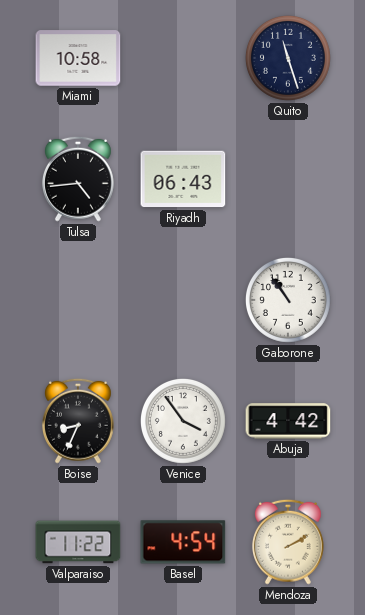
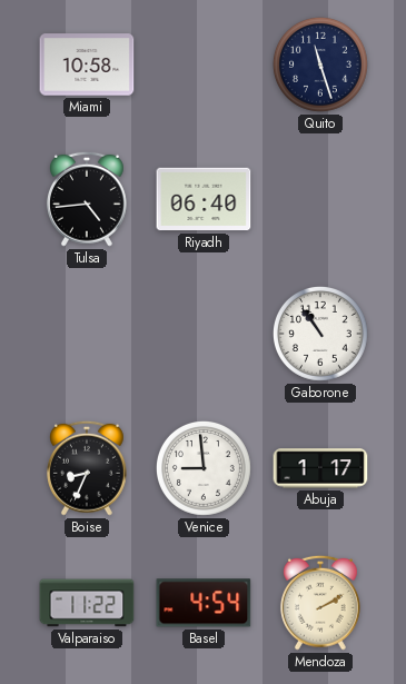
Riyadh: 06:43 -> 06:40
Venice: 3:54 -> 8:59
Abuja: 4:42 -> 1:17
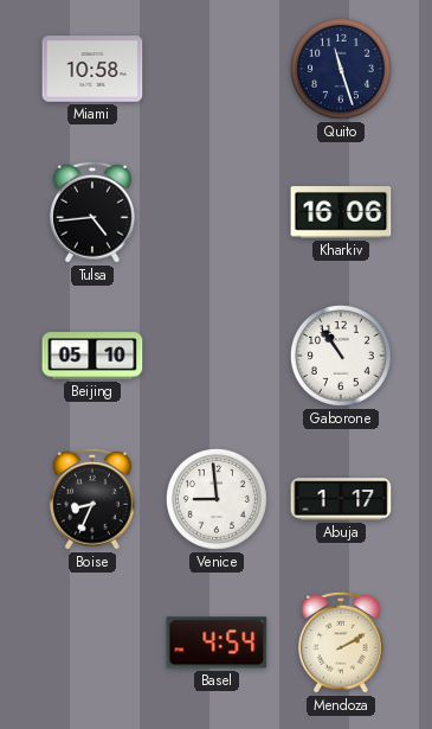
Riyadh: 06:40 -> none
Kharkiv: none -> 16:06
Beijing: none -> 05:10
Valparaiso: 11:22 -> none
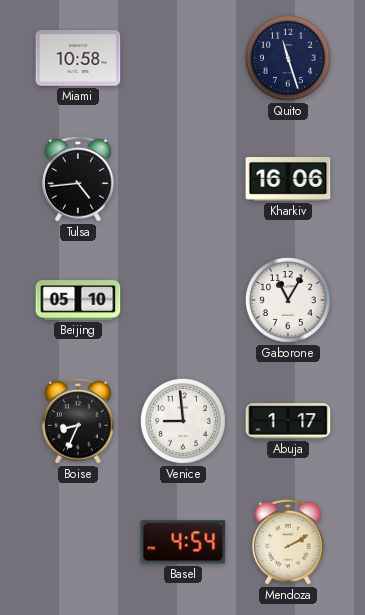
Gaborone: 10:54 -> 11:05
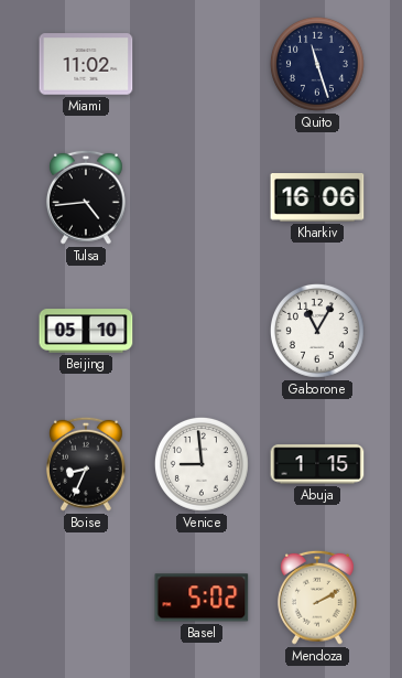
Miami: 10:58 -> 11:02
Abuja: 1:17 -> 1:15
Basel: 4:54 -> 5:02
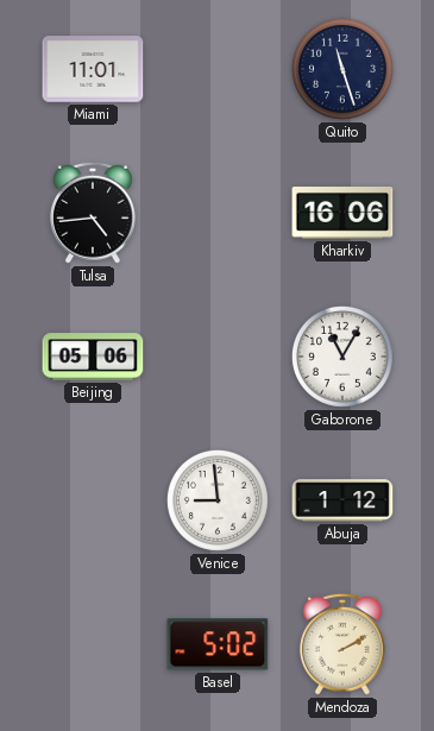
Miami: 11:02 -> 11:01
Beijing: 05:10 -> 05:06
Boise: 8:34 -> none
Abuja: 1:15 -> 1:12
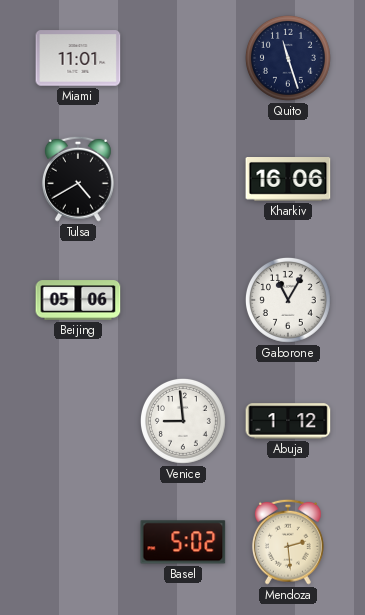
Tulsa: 4:44 -> 4:40
Mendoza: 2:10 -> 2:29
